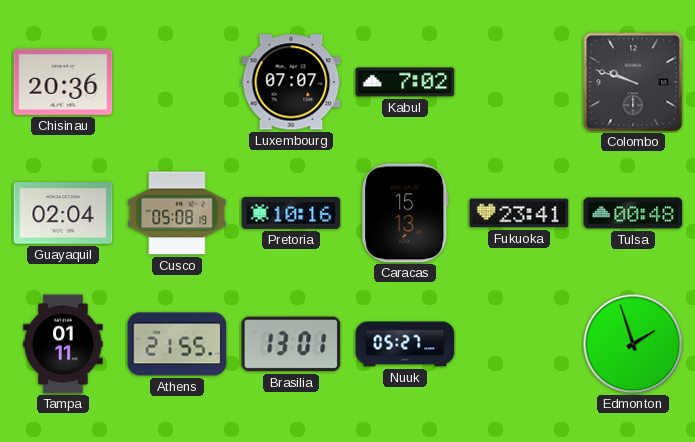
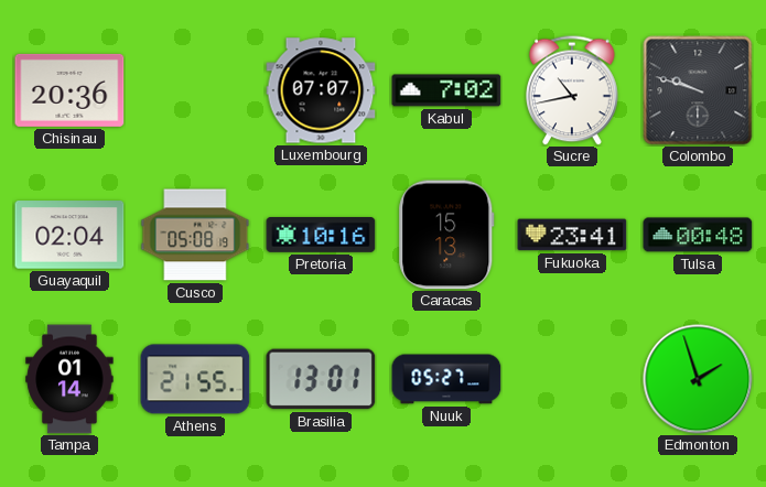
Sucre: none -> 10:43
Tampa: 01:11 -> 01:14
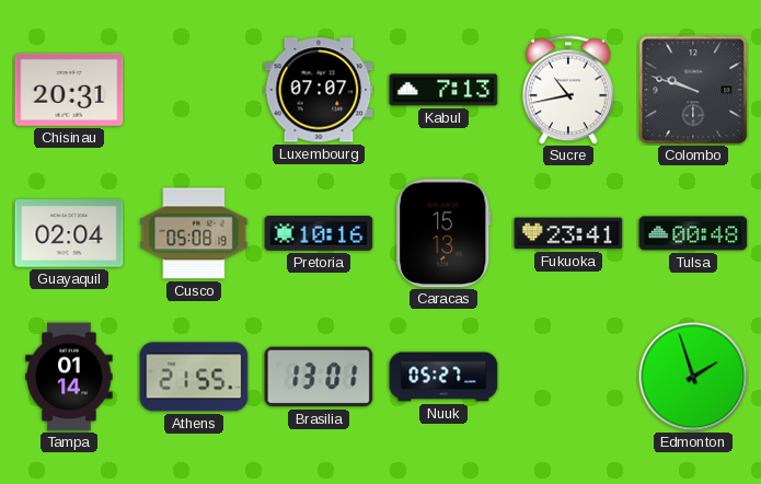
Chisinau: 20:36 -> 20:31
Kabul: 7:02 -> 7:13
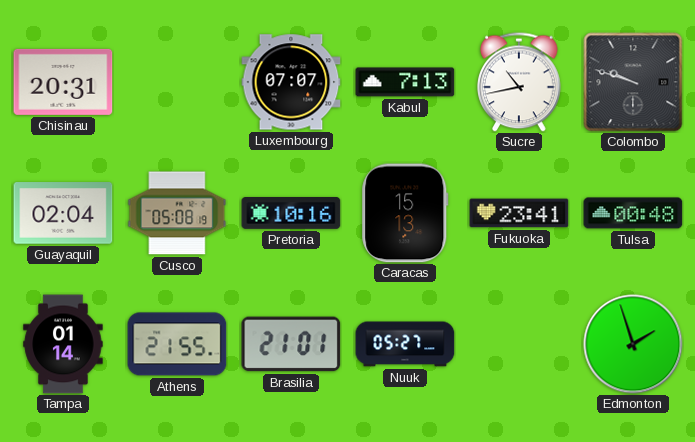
Brasilia: 13:01 -> 21:01
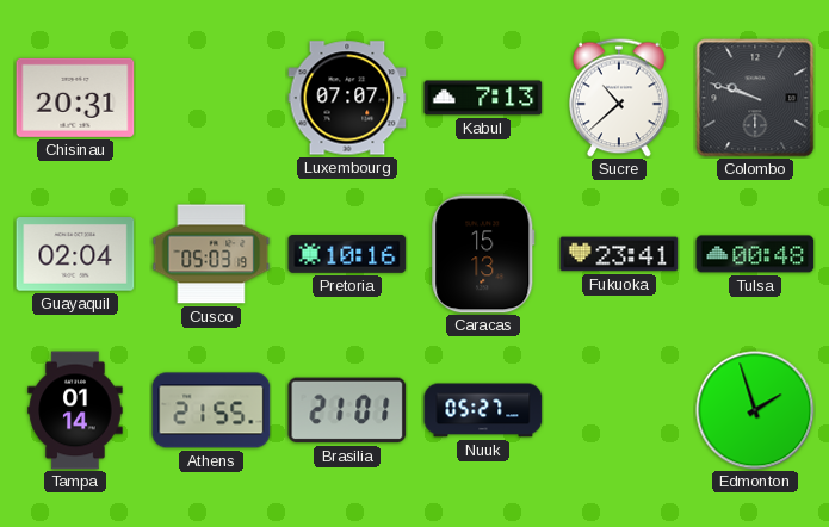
Sucre: 10:43 -> 10:38
Cusco: 05:08 -> 05:03
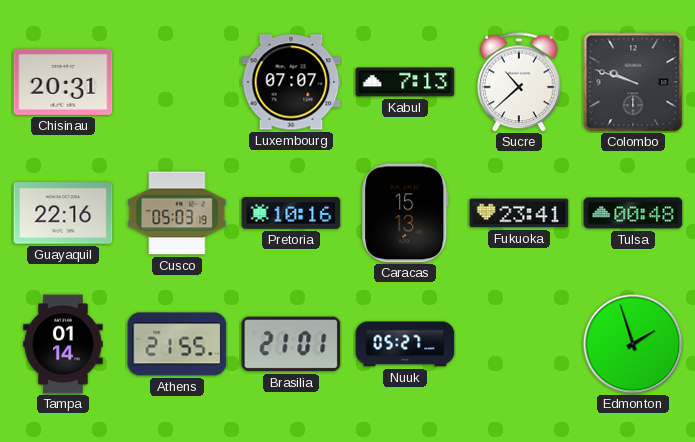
Guayaquil: 02:04 -> 22:16
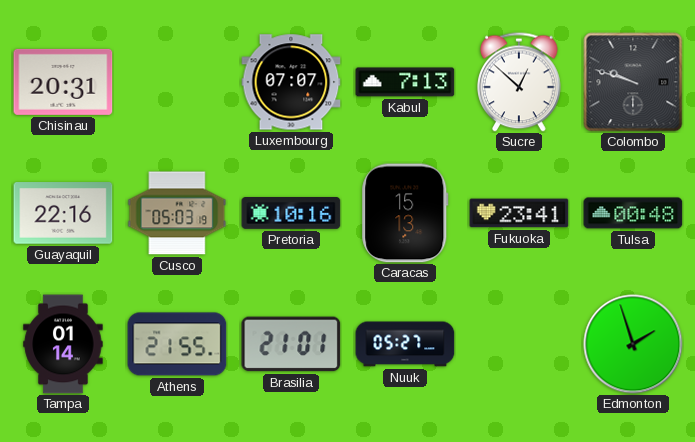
Sucre: 10:38 -> 12:52
